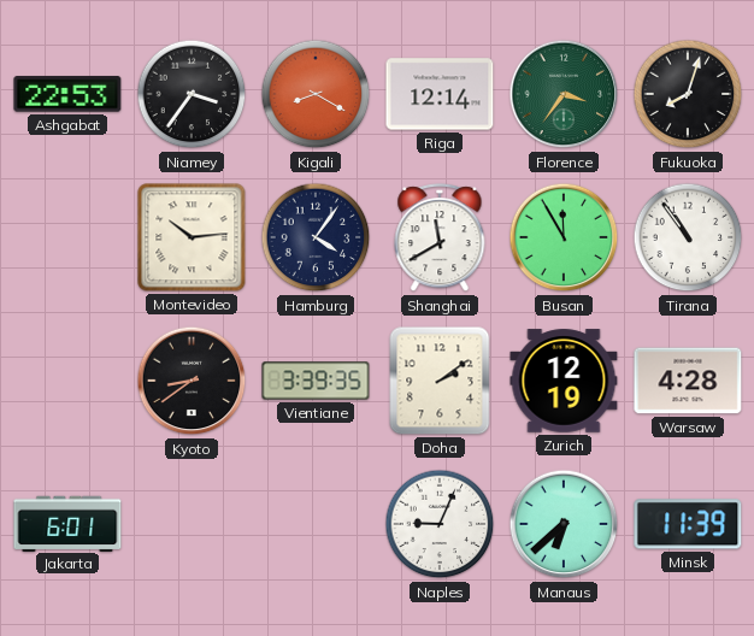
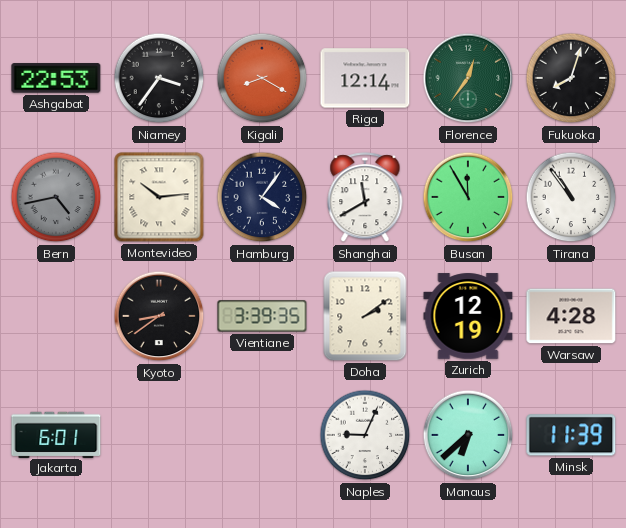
Florence: 3:36 -> 12:36
Bern: none -> 4:43
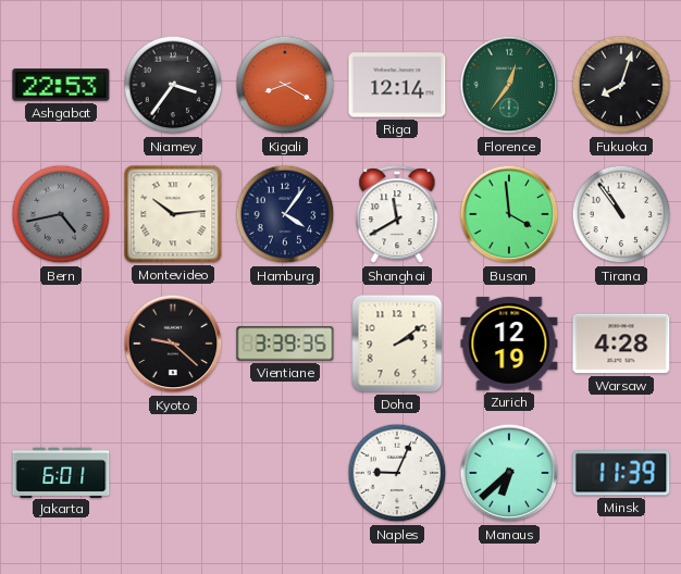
Busan: 11:55 -> 3:59
Kyoto: 8:39 -> 9:22
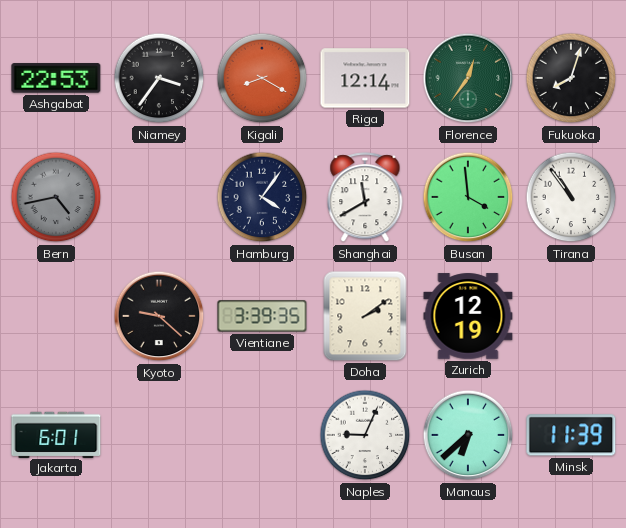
Montevideo: 10:14 -> none
Warsaw: 4:28 -> none
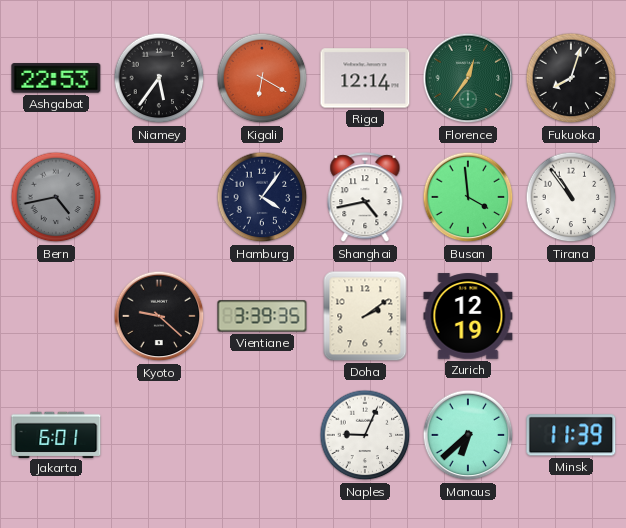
Niamey: 3:36 -> 5:36
Kigali: 8:20 -> 6:20
Shanghai: 11:40 -> 4:43
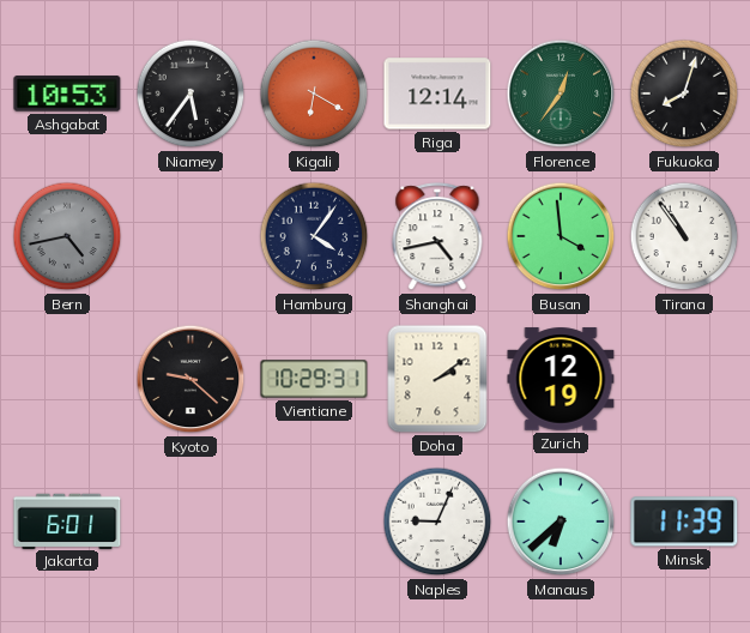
Ashgabat: 22:53 -> 10:53
Vientiane: 3:39 -> 10:29
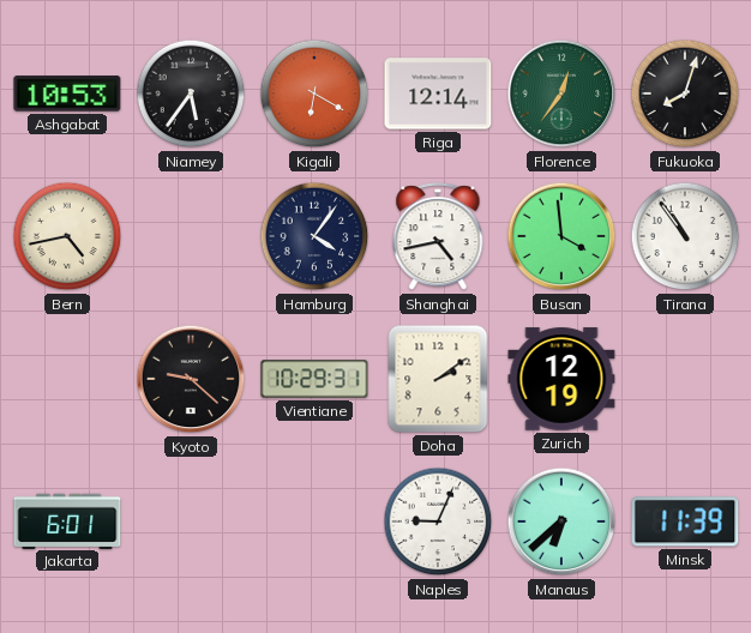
Bern dial: grey -> cream
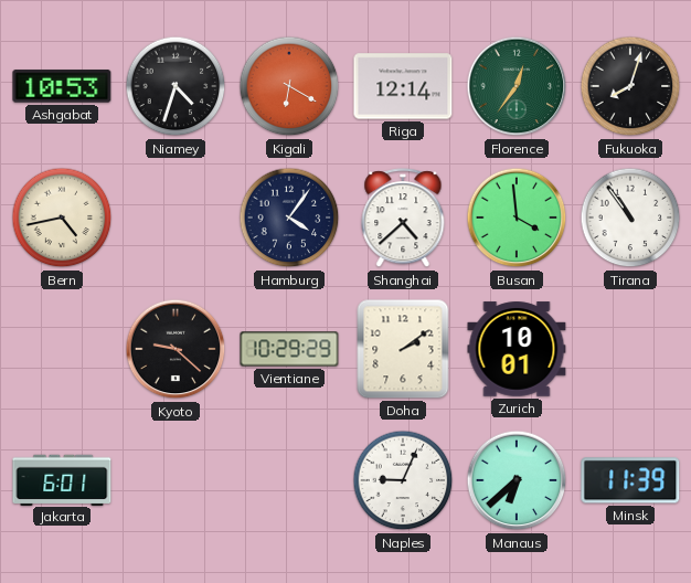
Niamey: 5:36 -> 4:33
Shanghai: 4:43 -> 4:38
Vientiane: 10:29:31 -> 10:29:29
Zurich: 12:19 -> 10:01
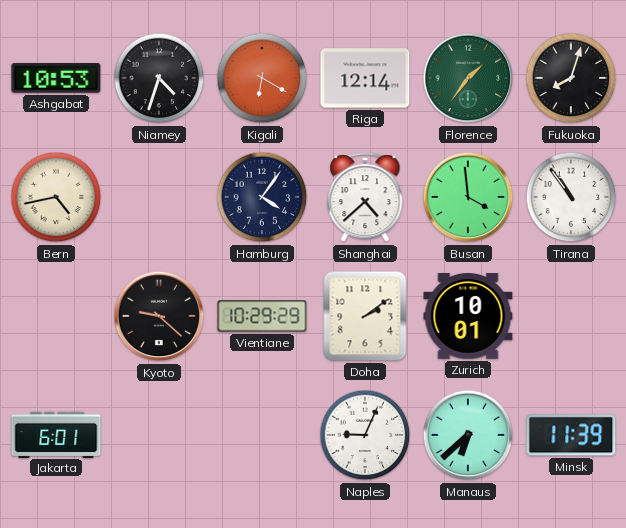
Florence: 12:36 -> 1:36
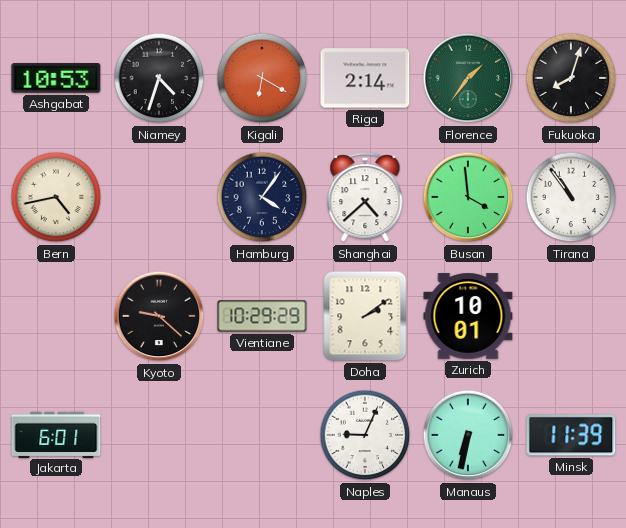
Riga: 12:14 -> 2:14
Manaus: 6:38 -> 6:32
